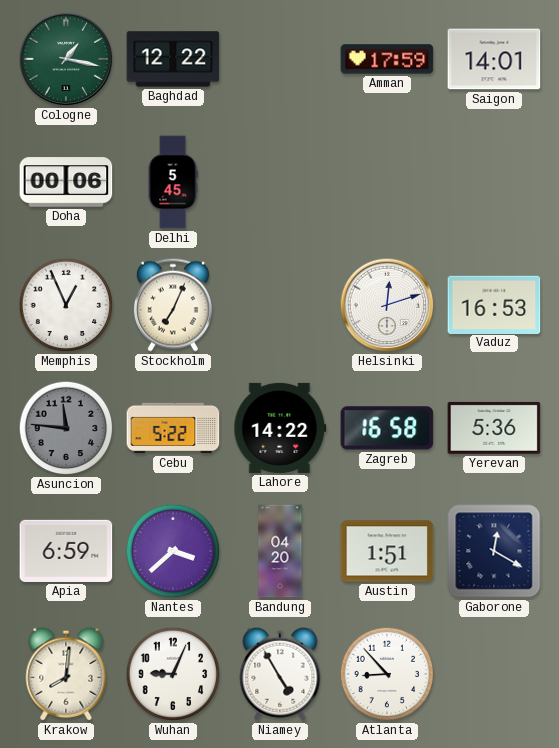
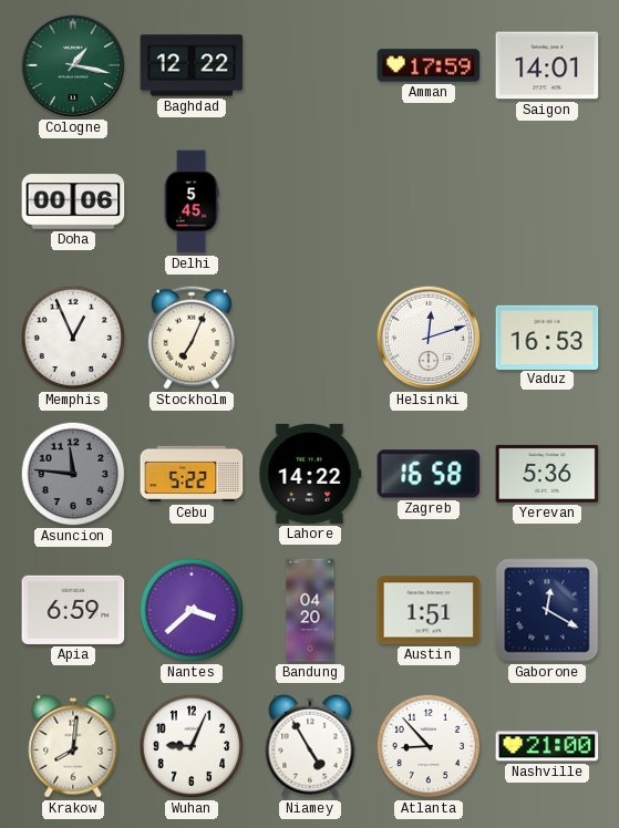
Nashville: none -> 21:00
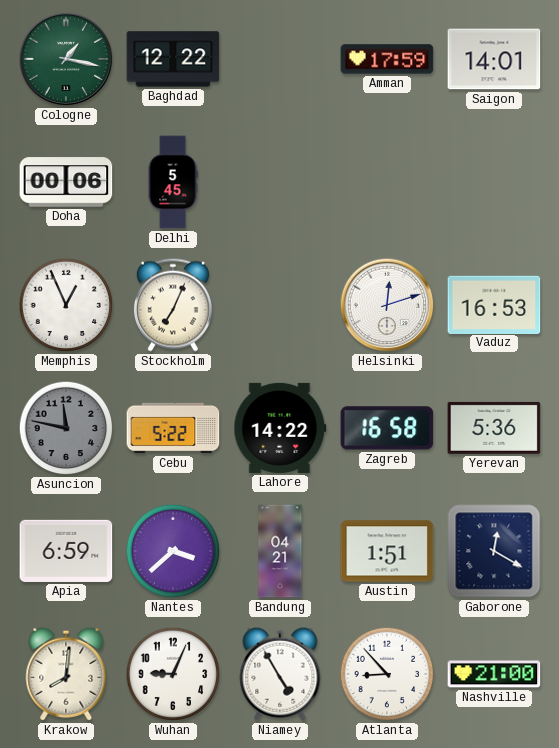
Asuncion: 11:46 -> 11:47
Bandung: 04:20 -> 04:21
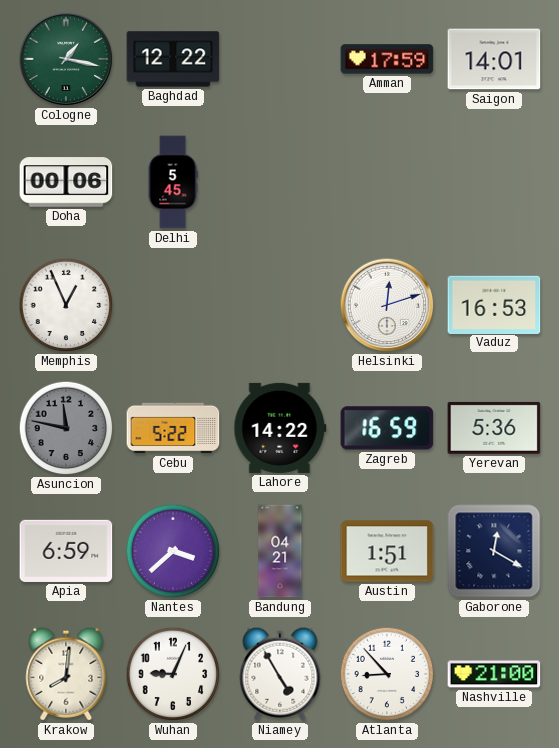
Stockholm: 7:04 -> none
Zagreb: 16:58 -> 16:59
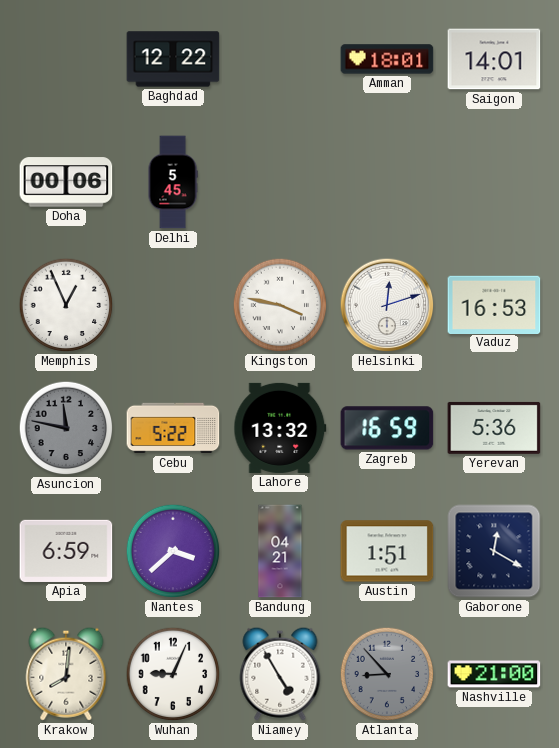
Cologne: 1:17 -> none
Amman: 17:59 -> 18:01
Kingston: none -> 3:47
Lahore: 14:22 -> 13:32
Atlanta dial: white -> grey
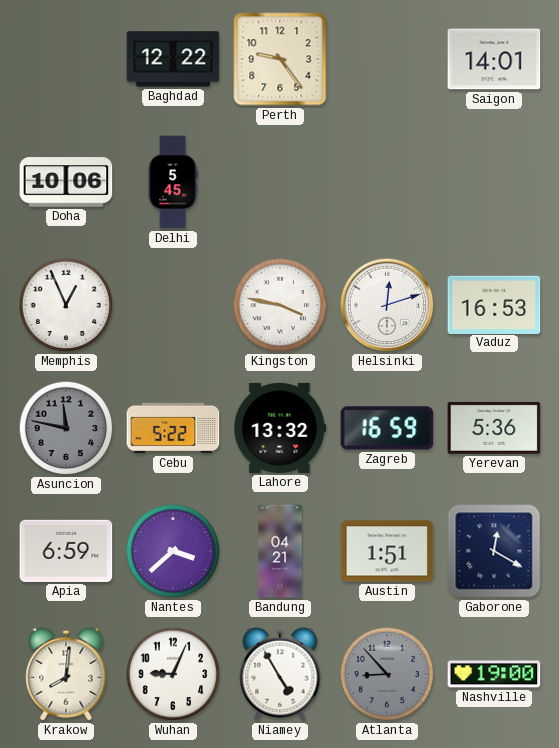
Perth: none -> 9:24
Amman: 18:01 -> none
Doha: 00:06 -> 10:06
Nashville: 21:00 -> 19:00
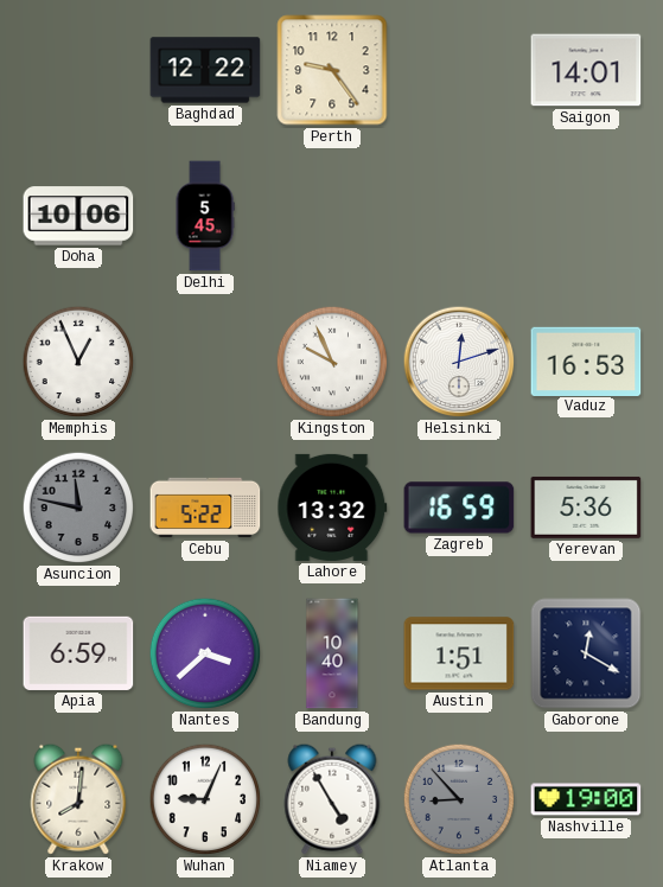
Kingston: 3:47 -> 9:56
Bandung: 04:21 -> 10:40
